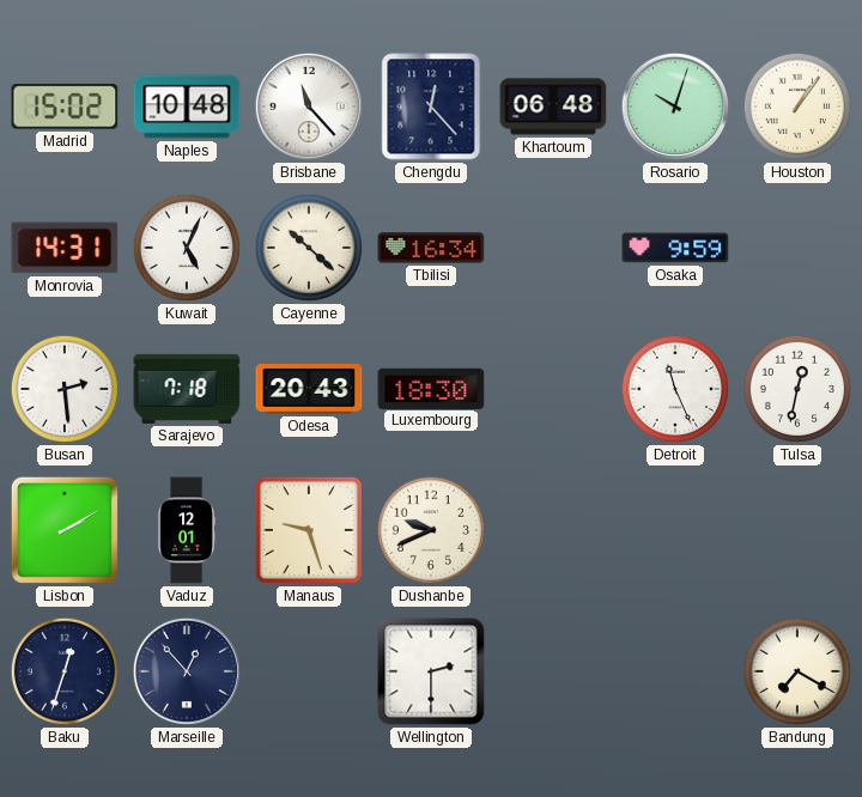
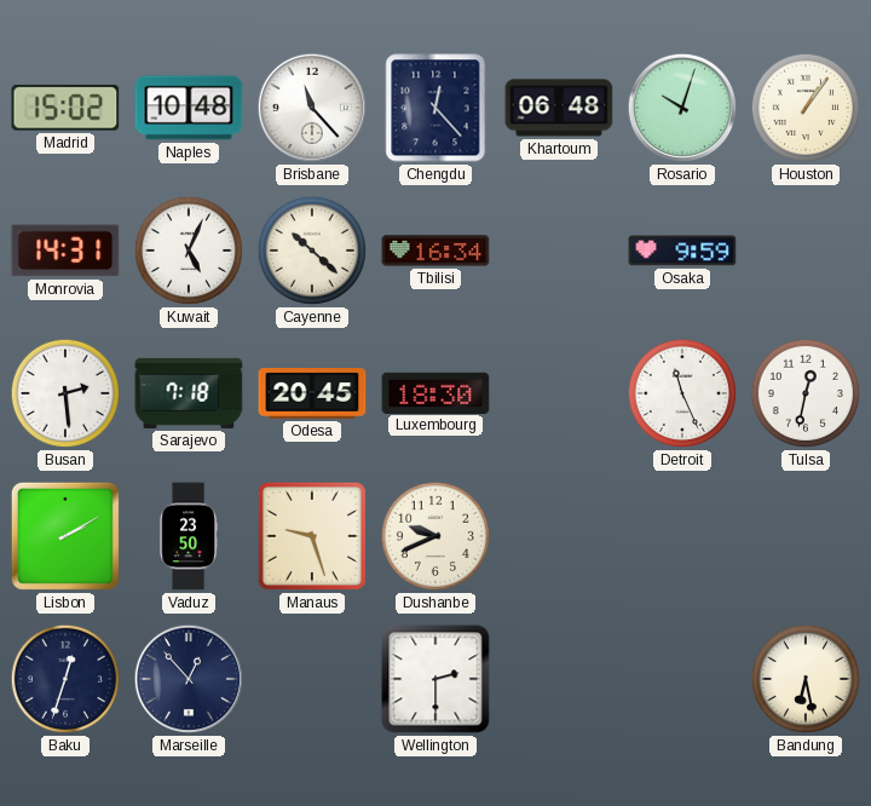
Odesa: 20:43 -> 20:45
Vaduz: 12:01 -> 23:50
Bandung: 7:20 -> 6:28
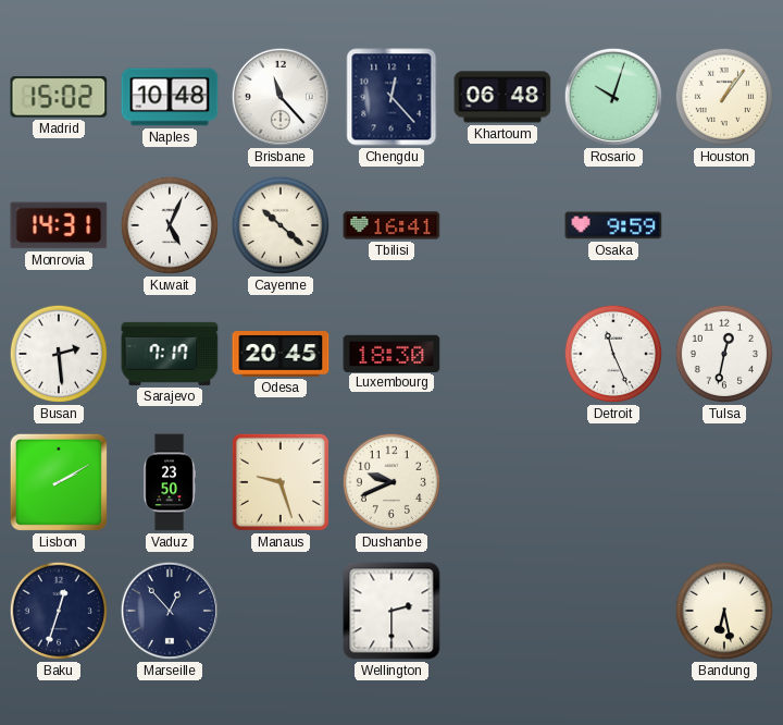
Tbilisi: 16:34 -> 16:41
Sarajevo: 7:18 -> 7:17
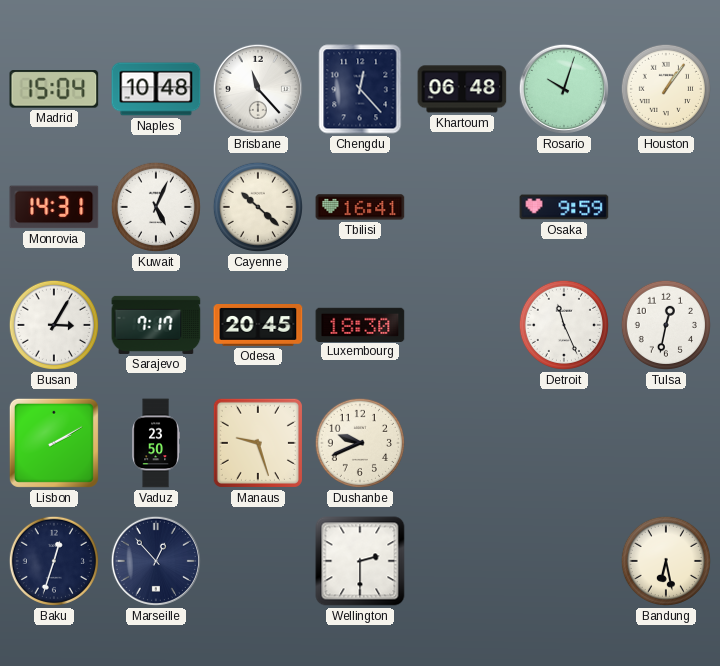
Madrid: 15:02 -> 15:04
Busan: 2:29 -> 3:05
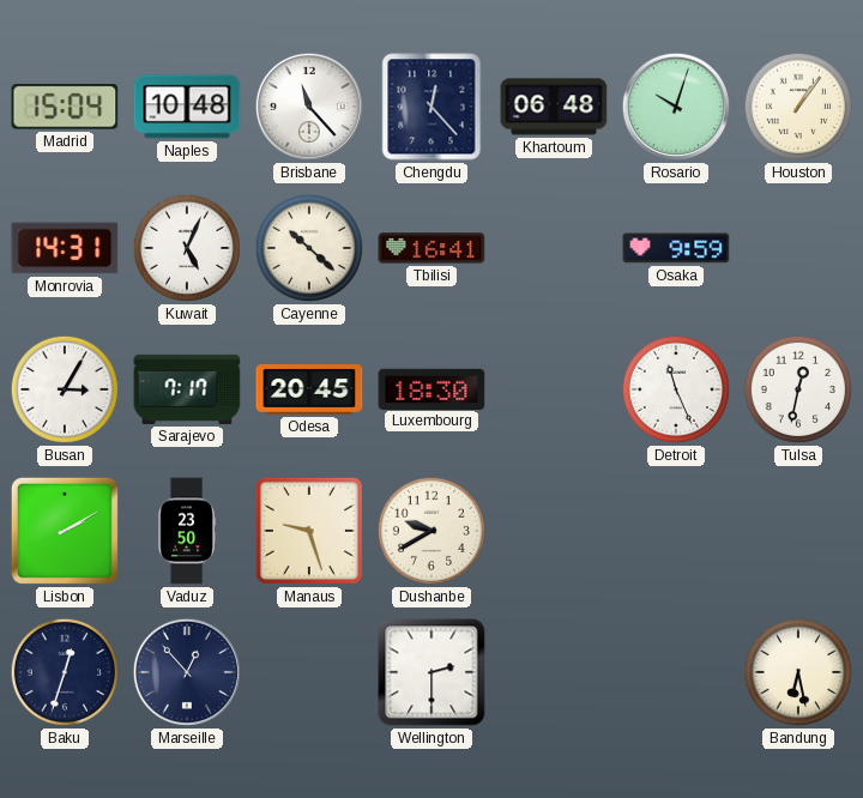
Dushanbe: 9:41 -> 9:40
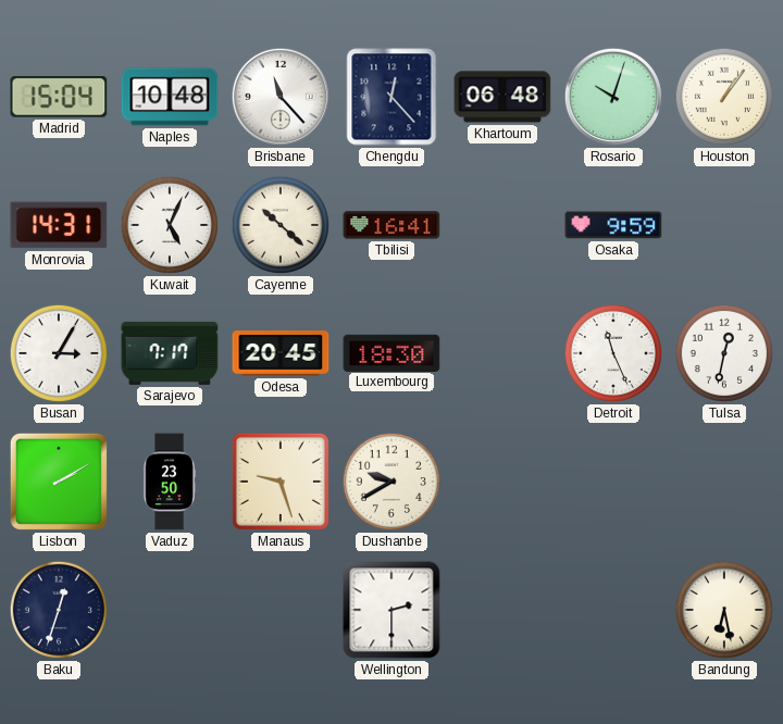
Marseille: 12:53 -> none
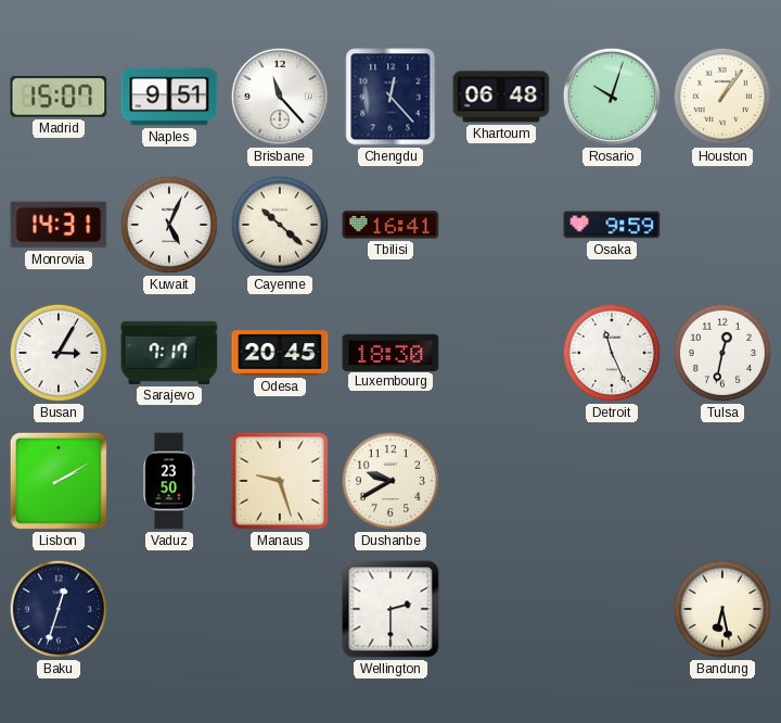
Madrid: 15:04 -> 15:07
Naples: 10:48 -> 9:51
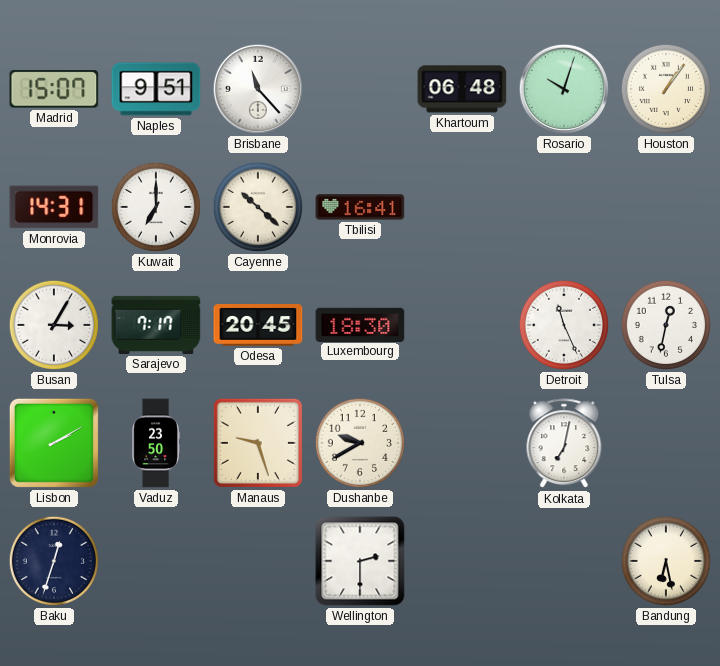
Chengdu: 12:23 -> none
Kuwait: 5:04 -> 7:00
Osaka: 9:59 -> none
Kolkata: none -> 7:02
